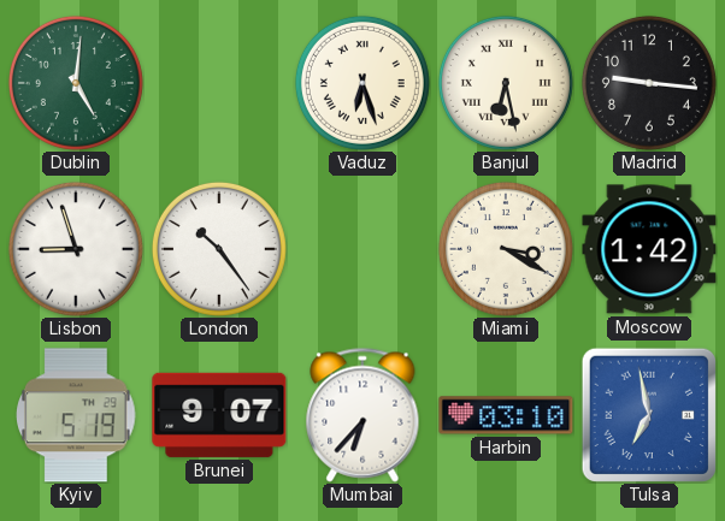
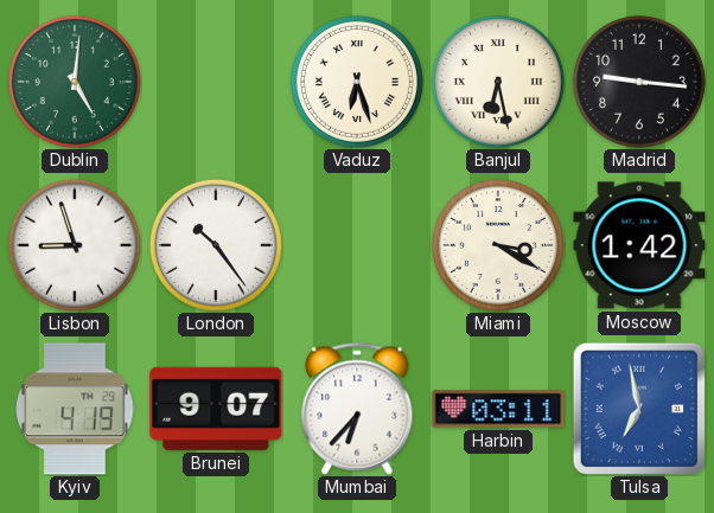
Kyiv: 5:19 -> 4:19
Harbin: 03:10 -> 03:11
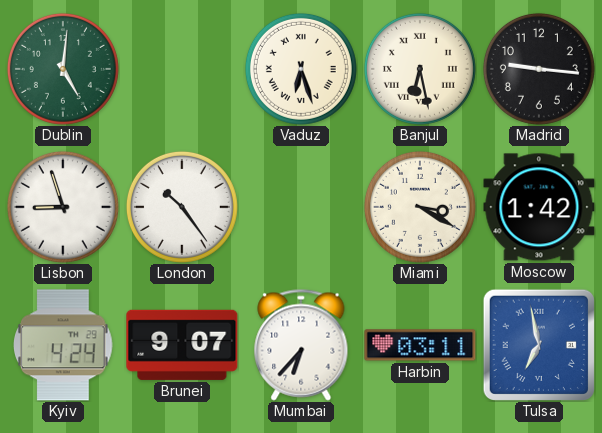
Kyiv: 4:19 -> 4:24
